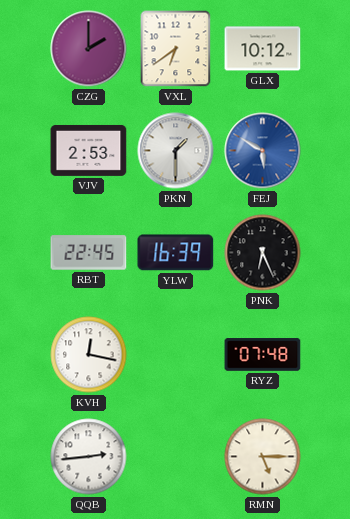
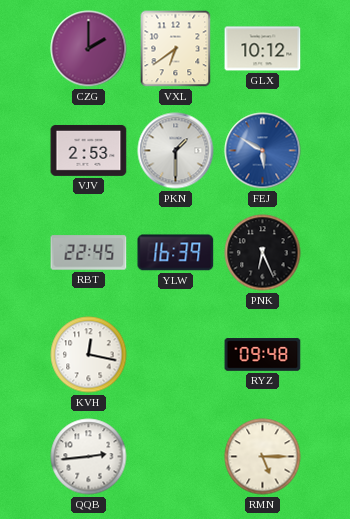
RYZ: 07:48 -> 09:48
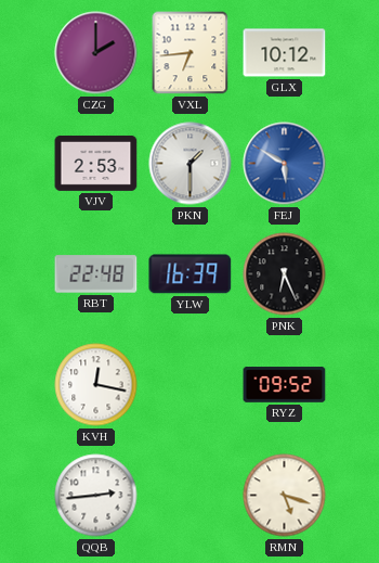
VXL: 6:39 -> 6:44
RBT: 22:45 -> 22:48
RYZ: 09:48 -> 09:52
RMN: 5:15 -> 5:18
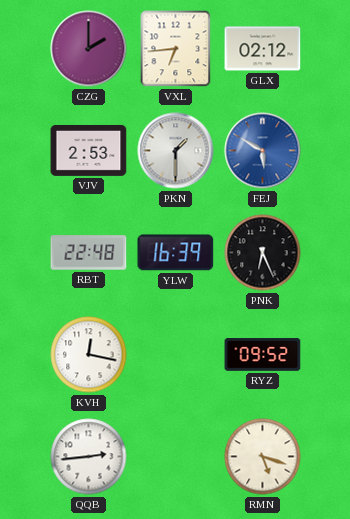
GLX: 10:12 -> 02:12
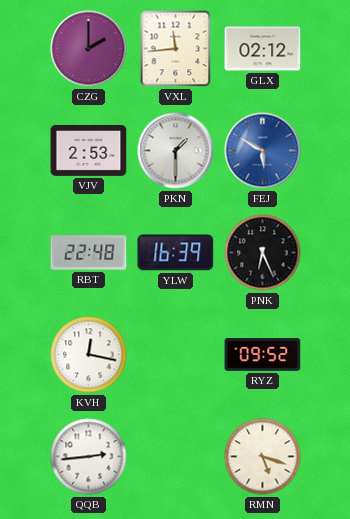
VXL: 6:44 -> 11:44
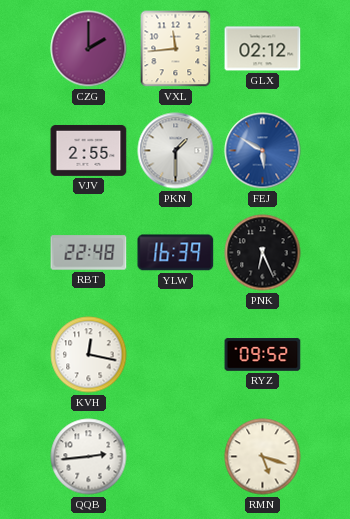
VJV: 2:53 -> 2:55
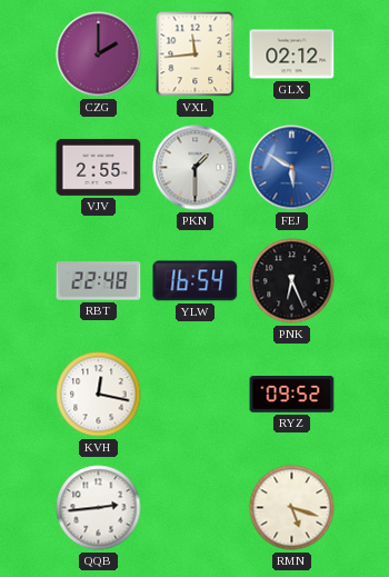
YLW: 16:39 -> 16:54
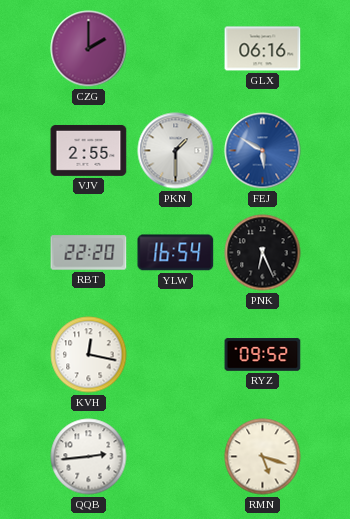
VXL: 11:44 -> none
GLX: 02:12 -> 06:16
RBT: 22:48 -> 22:20
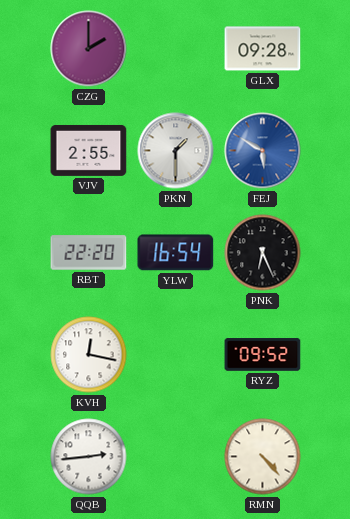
GLX: 06:16 -> 09:28
RMN: 5:18 -> 4:23
